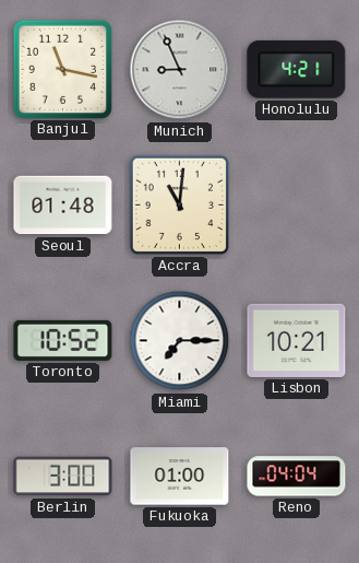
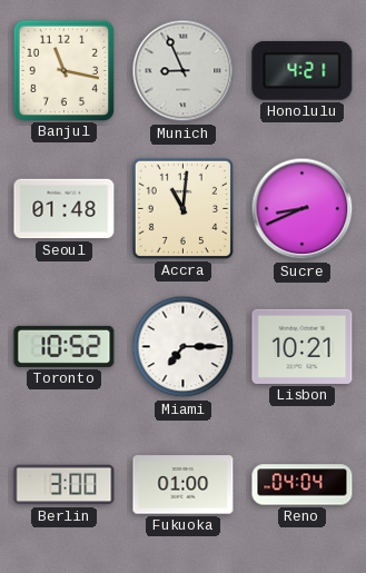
Sucre: none -> 8:41
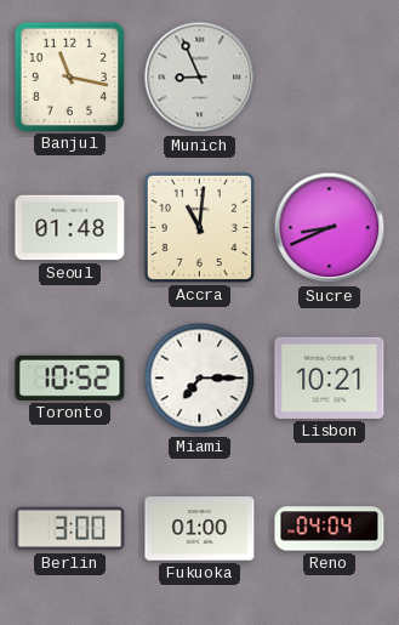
Honolulu: 4:21 -> none
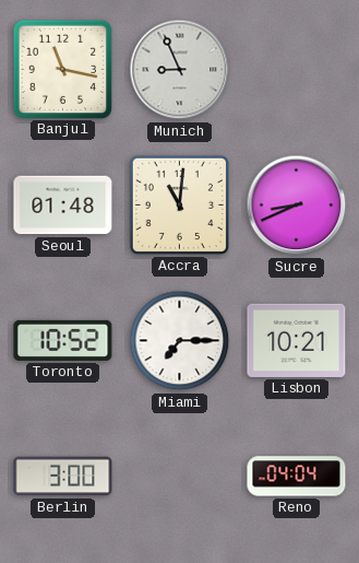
Fukuoka: 01:00 -> none
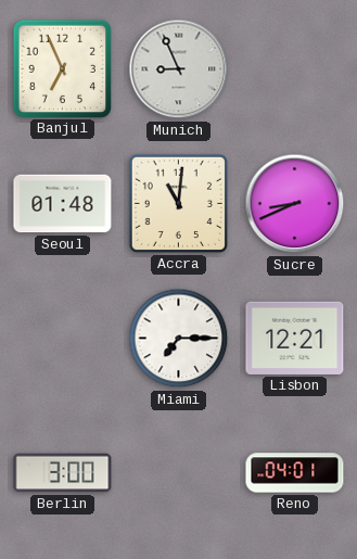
Banjul: 11:17 -> 6:56
Toronto: 10:52 -> none
Lisbon: 10:21 -> 12:21
Reno: 04:04 -> 04:01
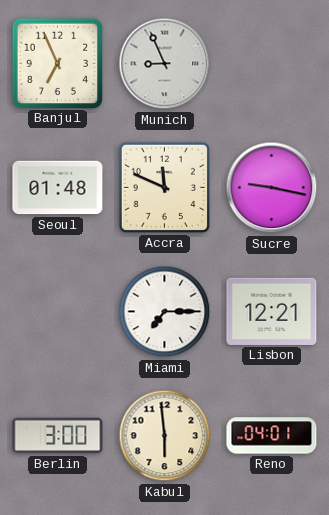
Accra: 11:01 -> 11:49
Sucre: 8:41 -> 9:17
Kabul: none -> 5:59
